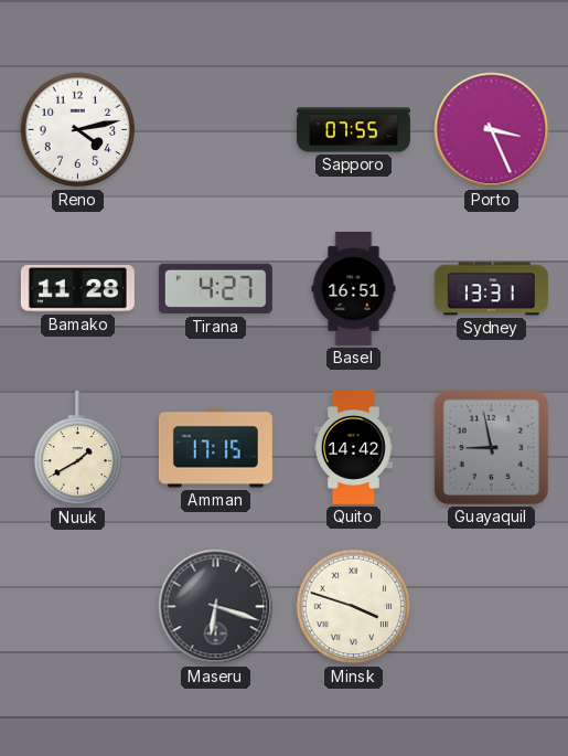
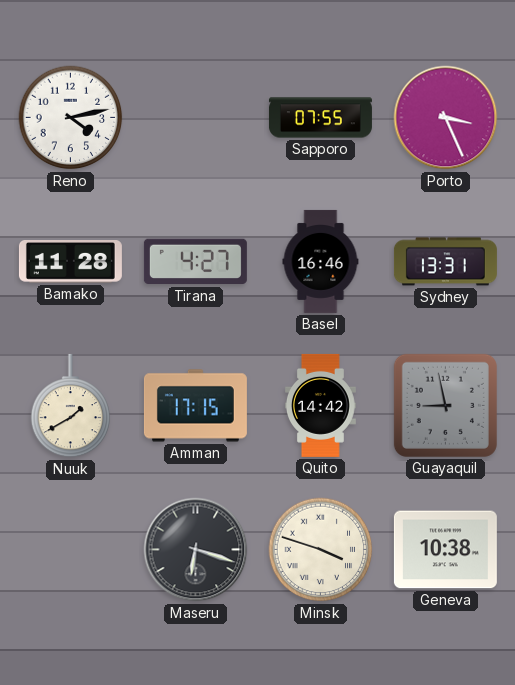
Basel: 16:51 -> 16:46
Geneva: none -> 10:38
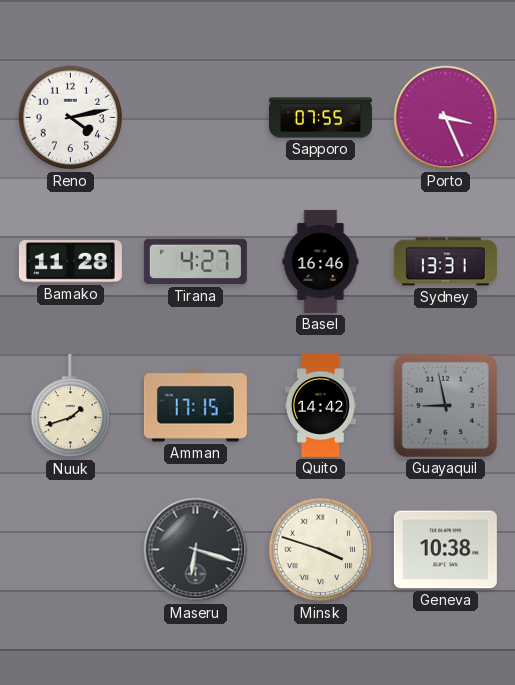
Nuuk: 1:40 -> 1:42
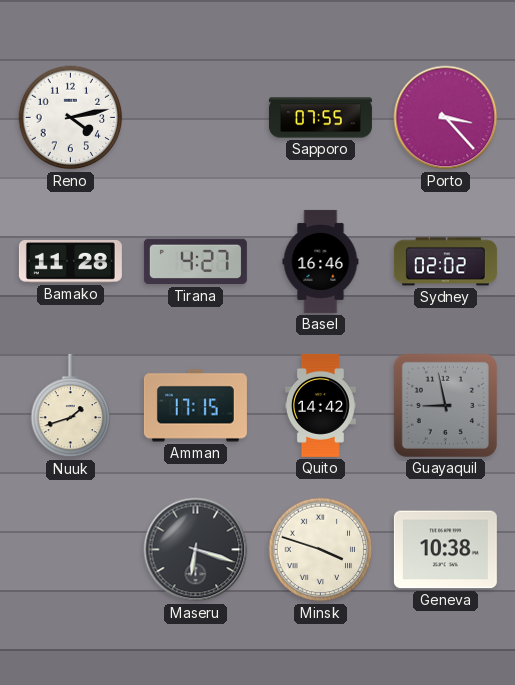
Porto: 3:26 -> 3:23
Sydney: 13:31 -> 02:02
